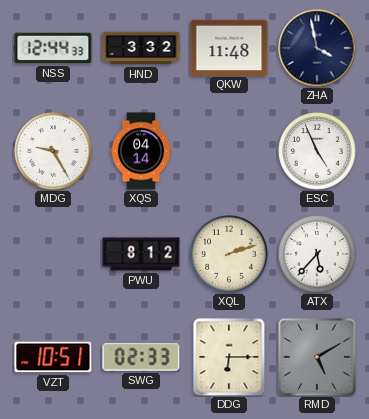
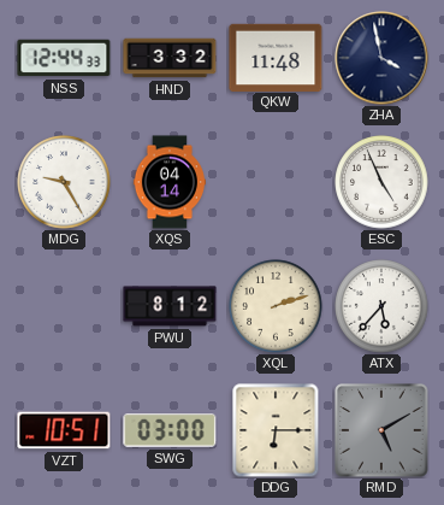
SWG: 02:33 -> 03:00
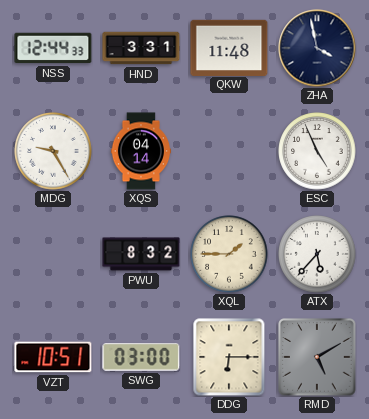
HND: 3:32 -> 3:31
PWU: 8:12 -> 8:32
XQL: 2:12 -> 1:45
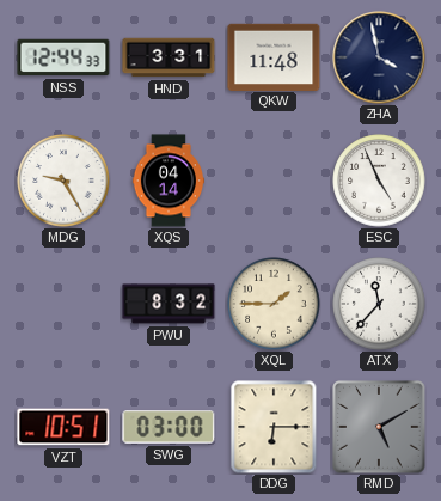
ATX: 5:37 -> 11:37
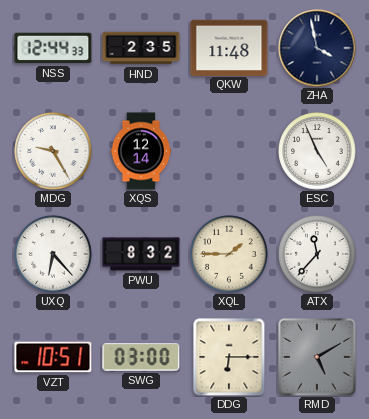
HND: 3:31 -> 2:35
XQS: 04:14 -> 12:14
UXQ: none -> 6:23
